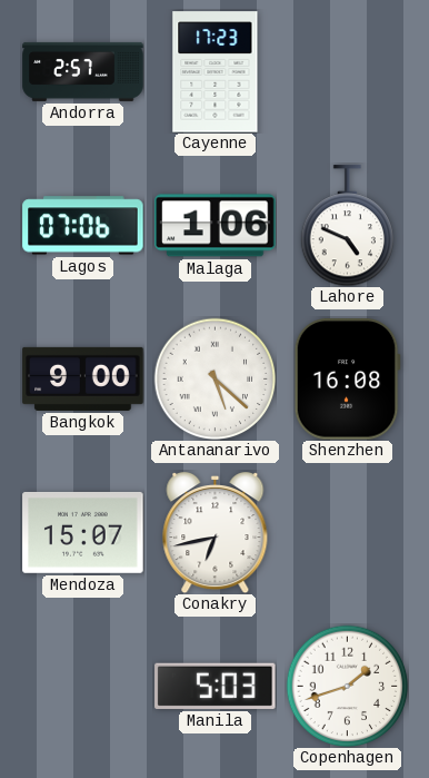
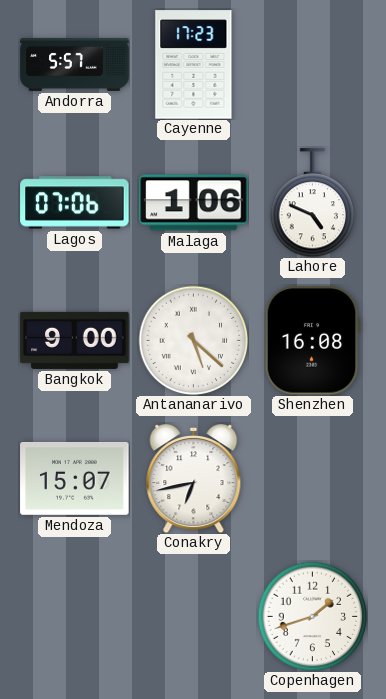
Andorra: 2:57 -> 5:57
Manila: 5:03 -> none
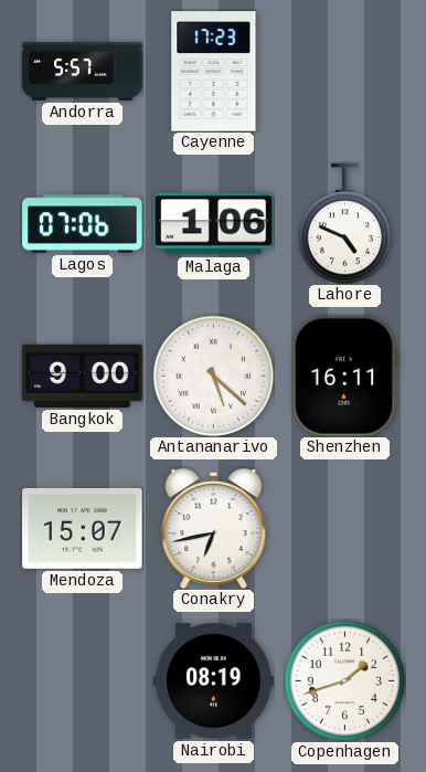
Shenzhen: 16:08 -> 16:11
Nairobi: none -> 08:19
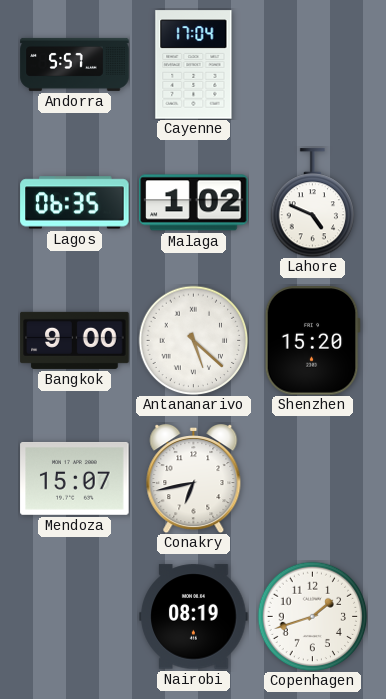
Cayenne: 17:23 -> 17:04
Lagos: 07:06 -> 06:35
Malaga: 1:06 -> 1:02
Shenzhen: 16:11 -> 15:20
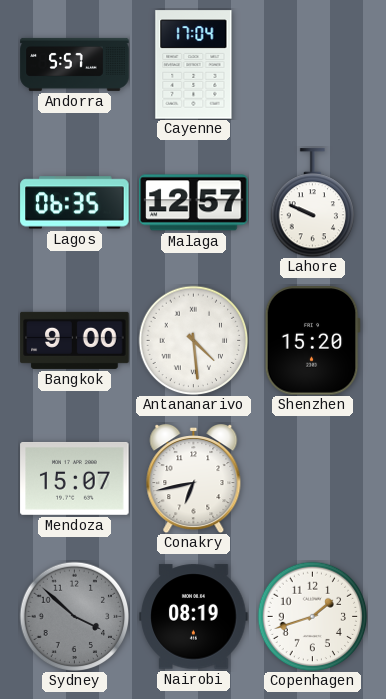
Malaga: 1:02 -> 12:57
Lahore: 4:49 -> 9:49
Antananarivo: 5:22 -> 4:29
Sydney: none -> 3:52
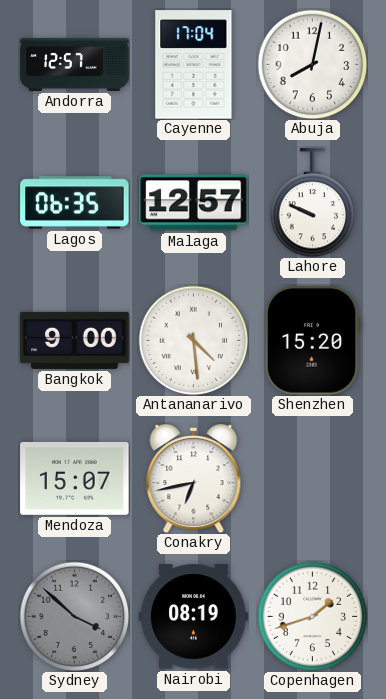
Andorra: 5:57 -> 12:57
Abuja: none -> 8:02
